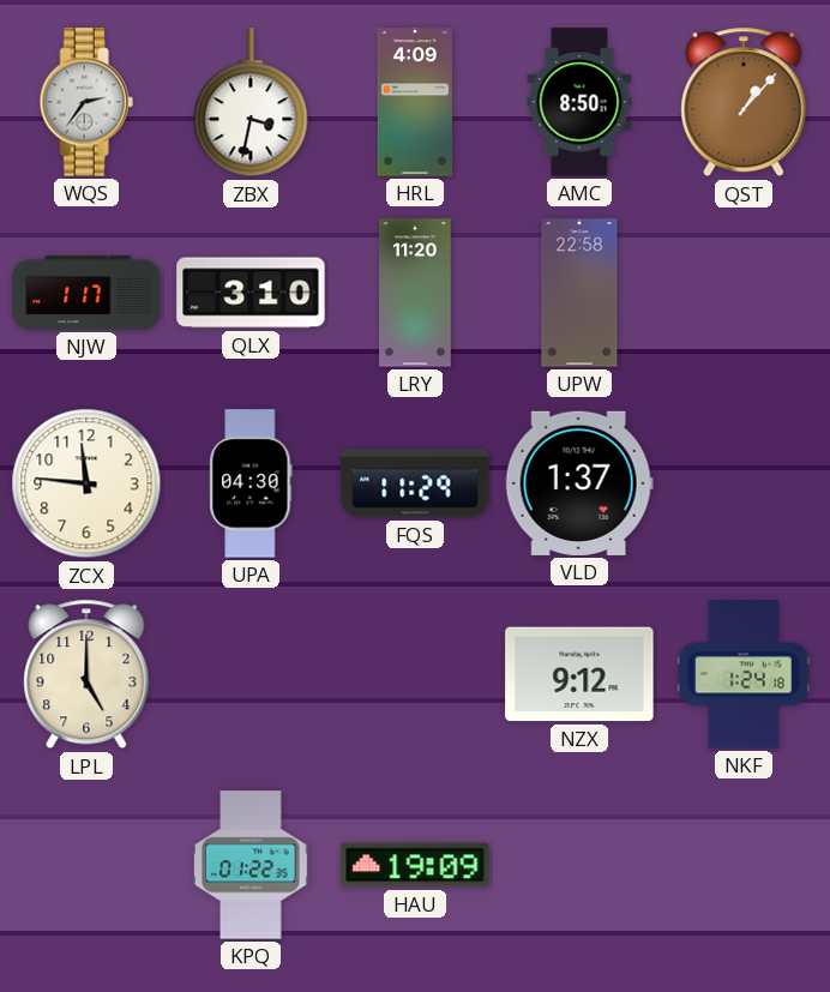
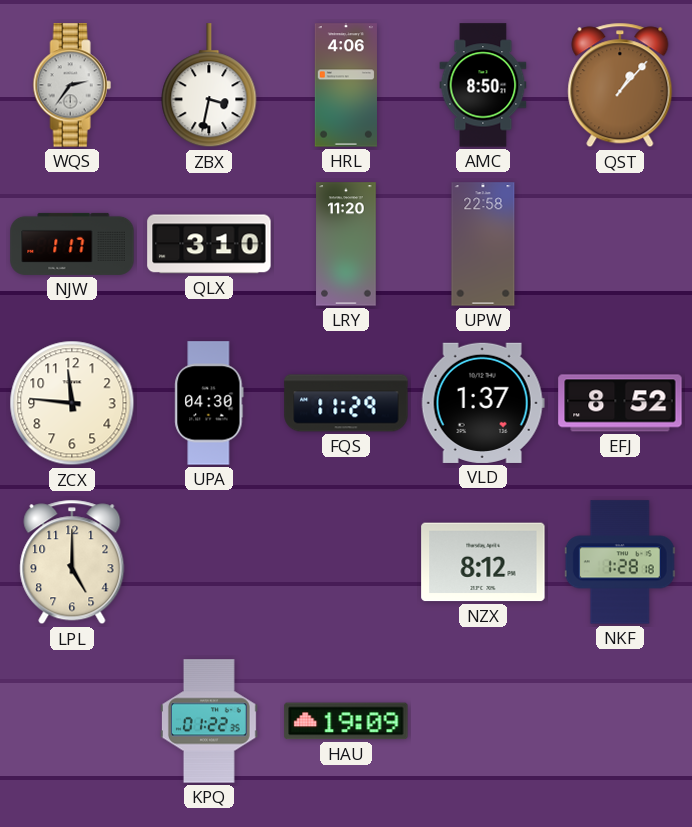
HRL: 4:09 -> 4:06
EFJ: none -> 8:52
NZX: 9:12 -> 8:12
NKF: 1:24 -> 1:28
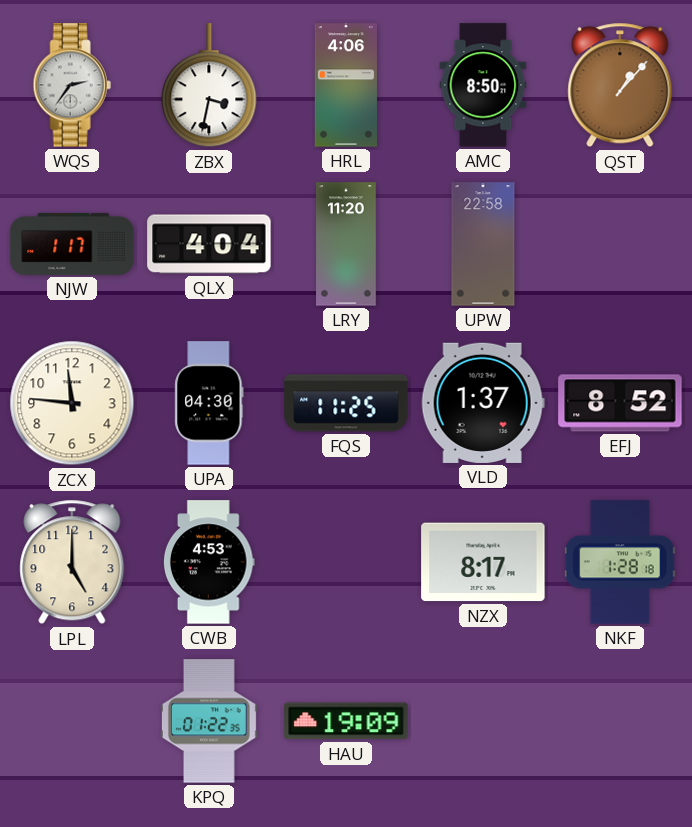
QLX: 3:10 -> 4:04
FQS: 11:29 -> 11:25
CWB: none -> 4:53
NZX: 8:12 -> 8:17
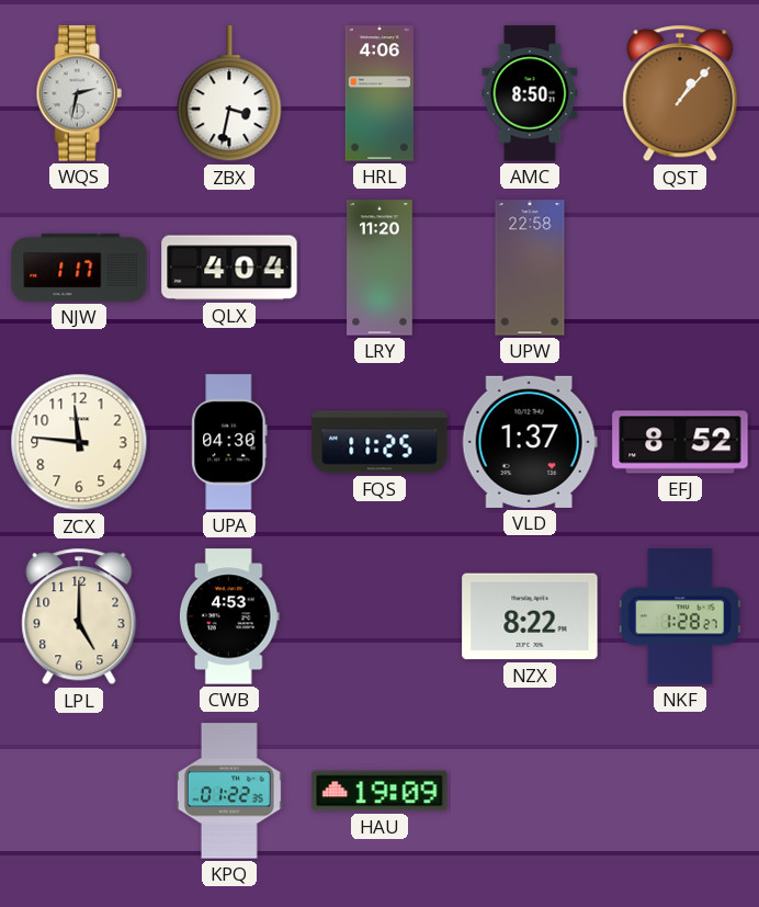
WQS: 2:36 -> 2:32
NZX: 8:17 -> 8:22
NKF: 1:28:18 -> 1:28:27
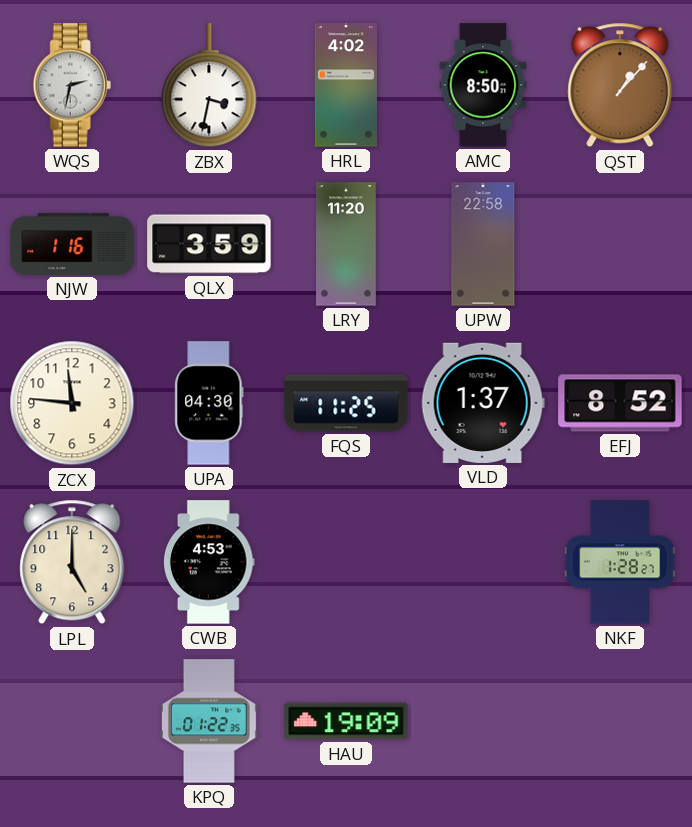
HRL: 4:06 -> 4:02
NJW: 1:17 -> 1:16
QLX: 4:04 -> 3:59
NZX: 8:22 -> none
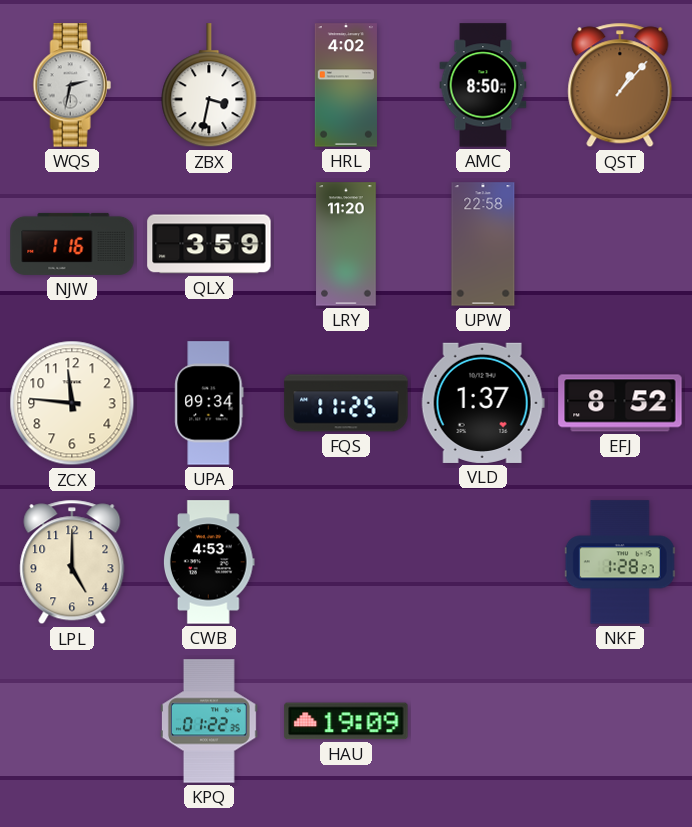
UPA: 04:30 -> 09:34
